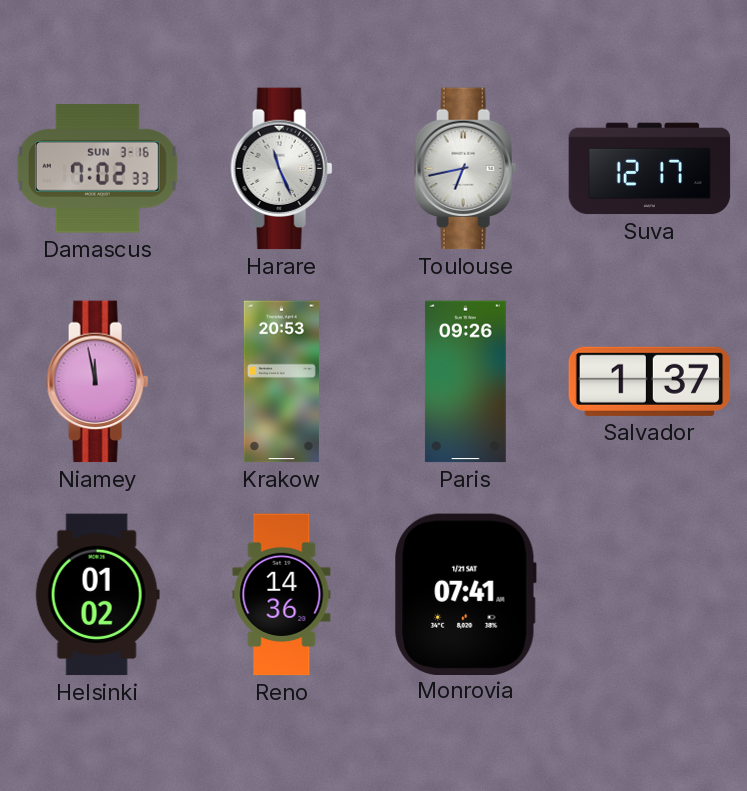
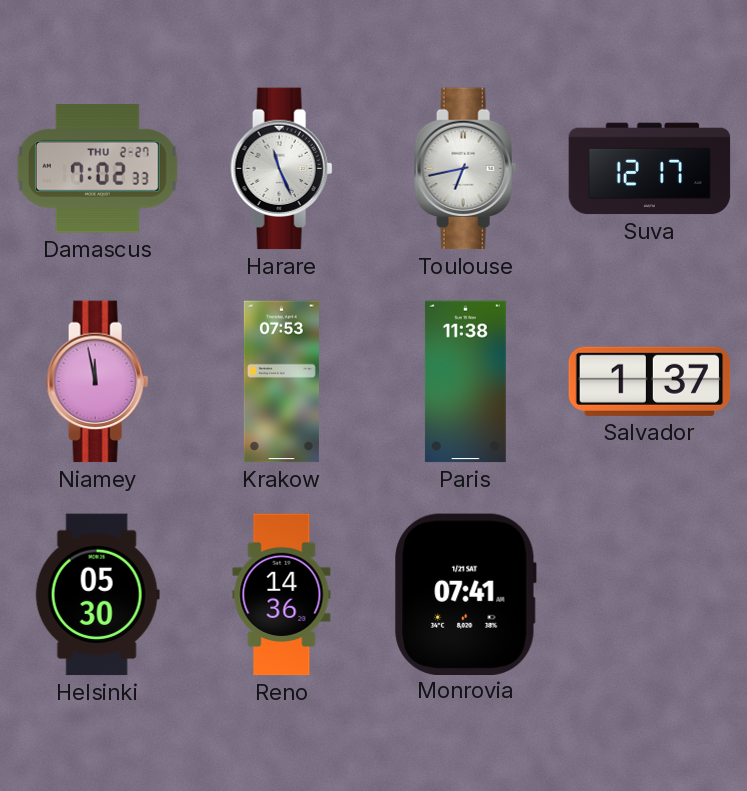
Damascus date: SUN 3-16 -> THU 2-27
Krakow: 20:53 -> 07:53
Paris: 09:26 -> 11:38
Helsinki: 01:02 -> 05:30
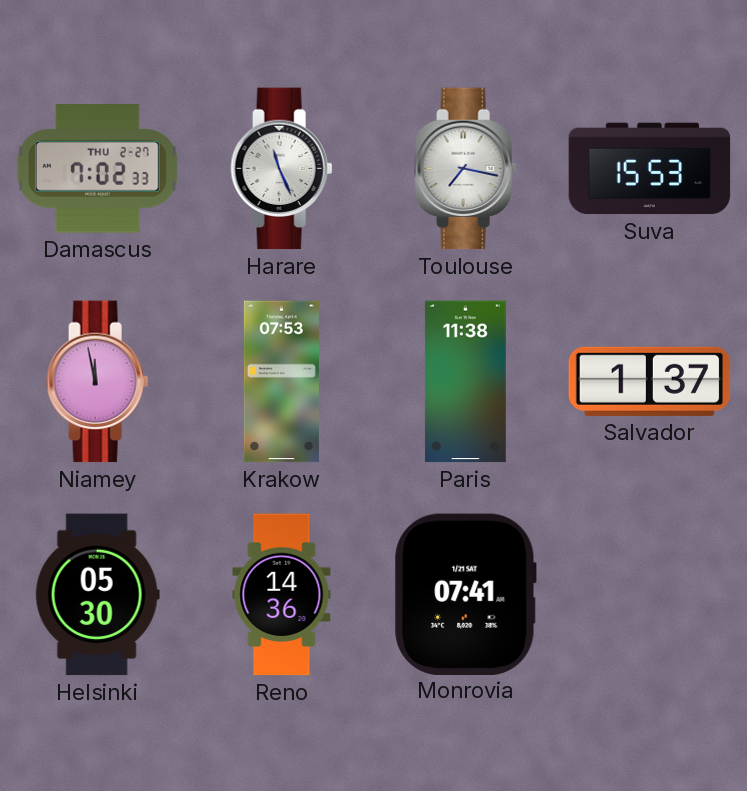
Toulouse: 6:43 -> 7:17
Suva: 12:17 -> 15:53
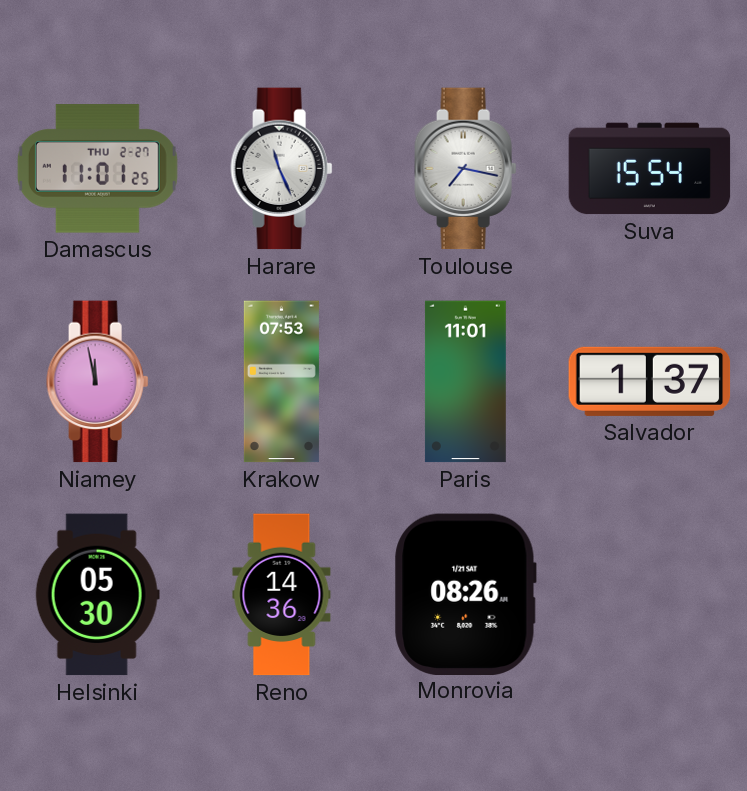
Damascus: 7:02 -> 11:01
Suva: 15:53 -> 15:54
Paris: 11:38 -> 11:01
Monrovia: 07:41 -> 08:26
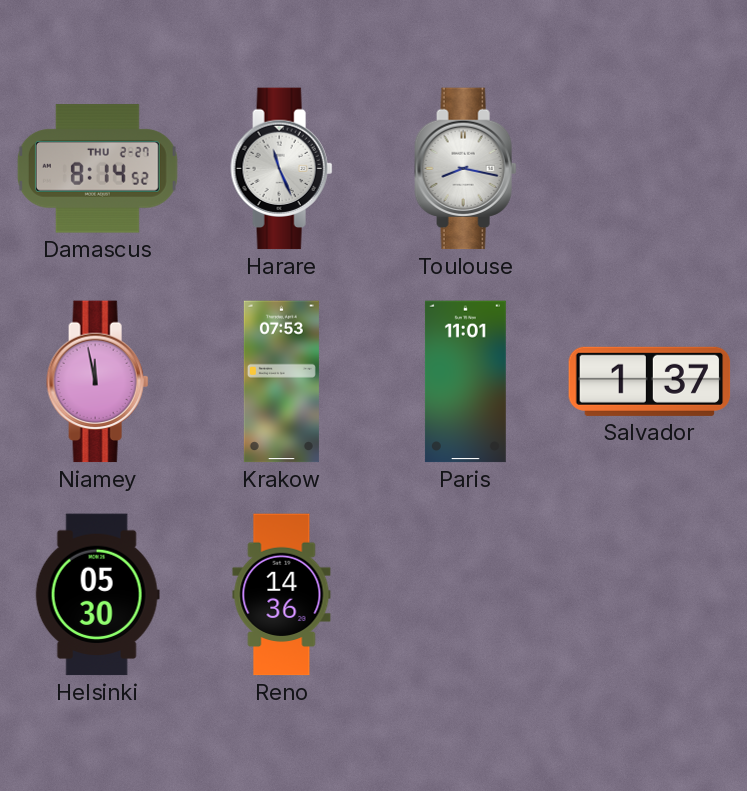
Damascus: 11:01 -> 8:14
Toulouse: 7:17 -> 8:17
Suva: 15:54 -> none
Monrovia: 08:26 -> none
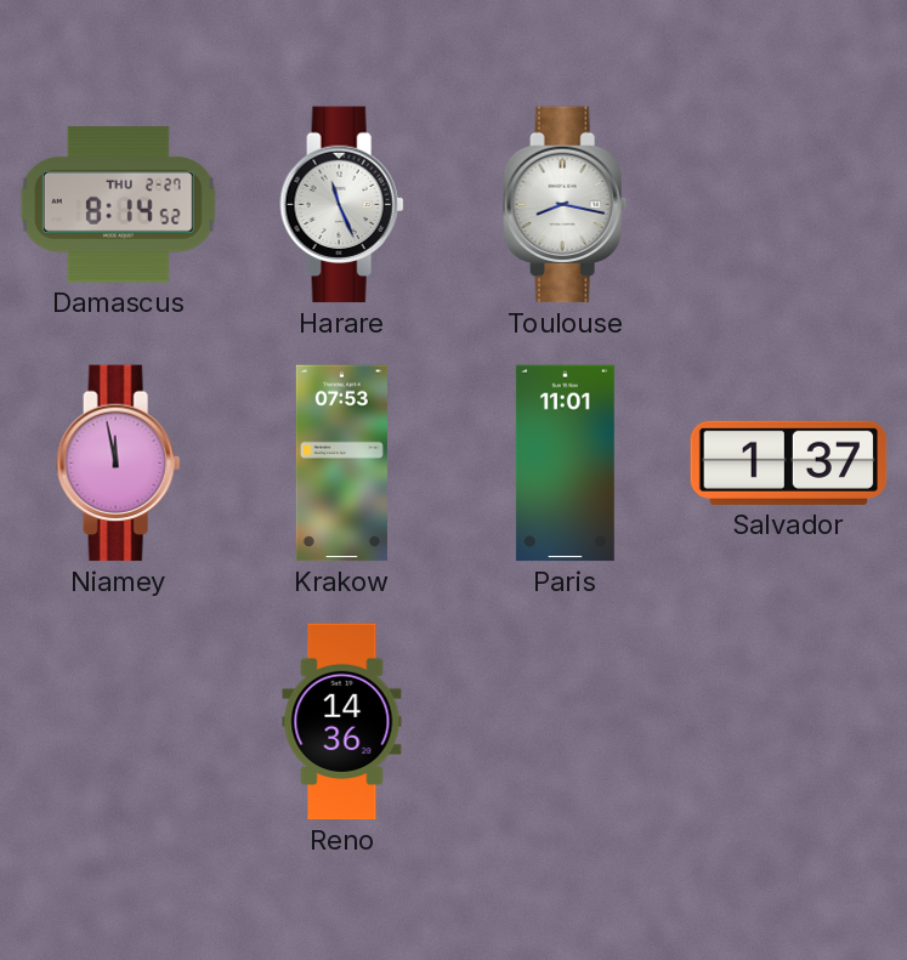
Helsinki: 05:30 -> none
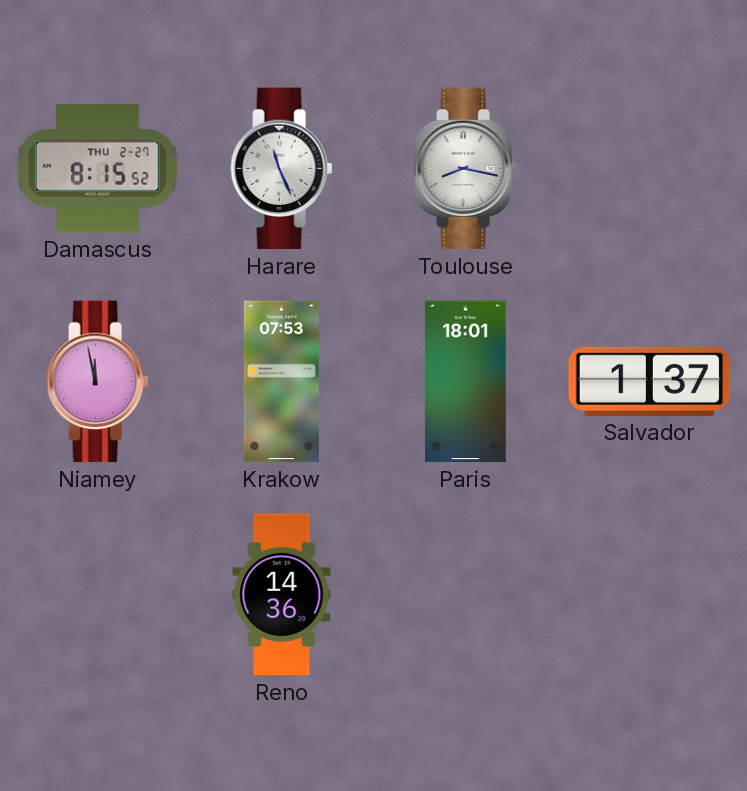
Damascus: 8:14 -> 8:15
Paris: 11:01 -> 18:01
